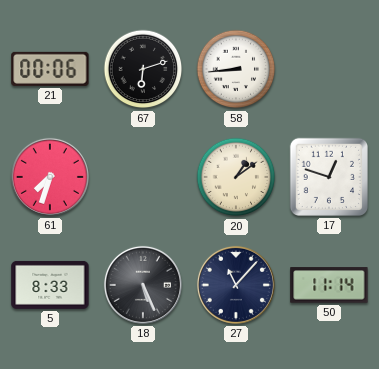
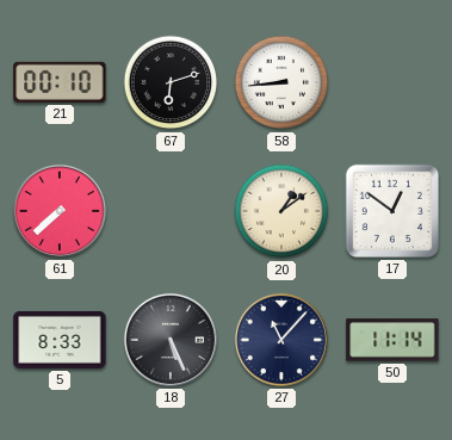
21: 00:06 -> 00:10
61: 7:33 -> 7:38
17: 12:48 -> 12:51
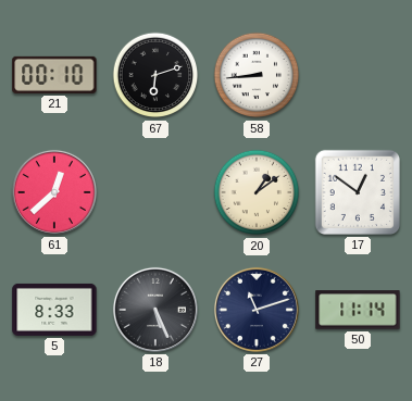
61: 7:38 -> 12:38
27: 11:07 -> 11:12
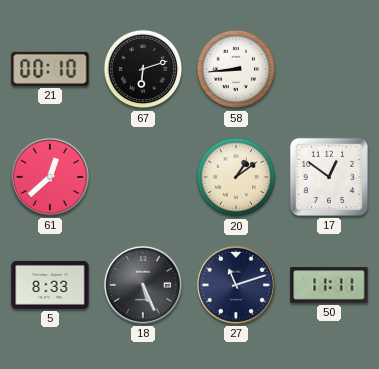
50: 11:14 -> 11:11
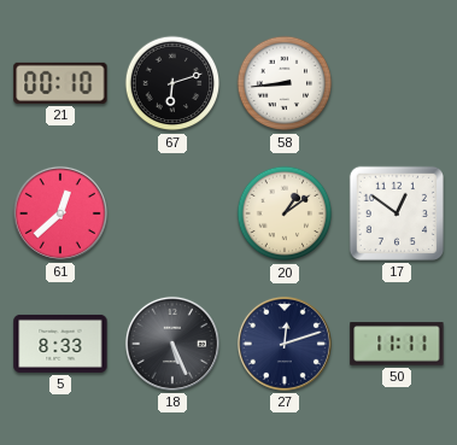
27: 11:12 -> 12:12
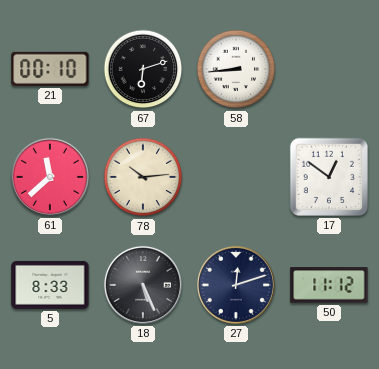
61: 12:38 -> 11:38
78: none -> 10:14
20: 1:09 -> none
50: 11:11 -> 11:12
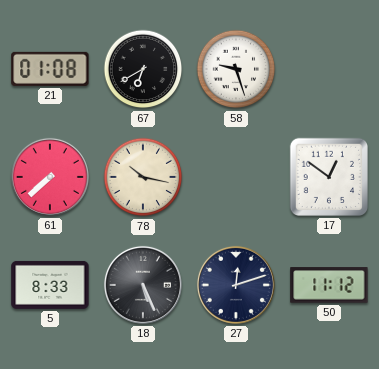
21: 00:10 -> 01:08
67: 6:12 -> 6:40
58: 8:44 -> 9:27
61: 11:38 -> 7:38
78: 10:14 -> 10:17
